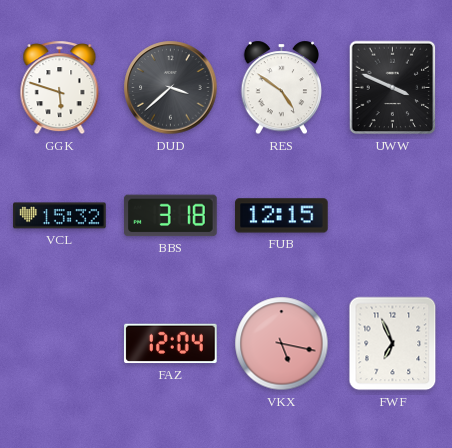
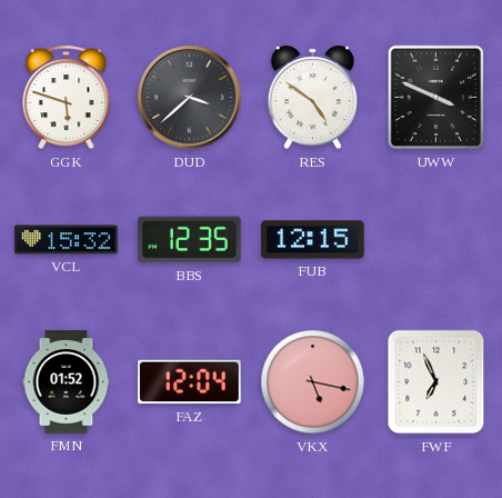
BBS: 3:18 -> 12:35
FMN: none -> 01:52
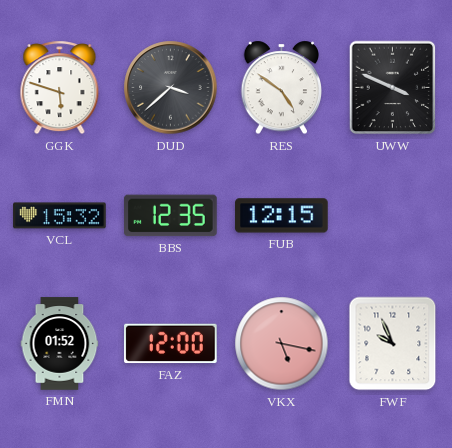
FAZ: 12:04 -> 12:00
FWF: 6:56 -> 9:56
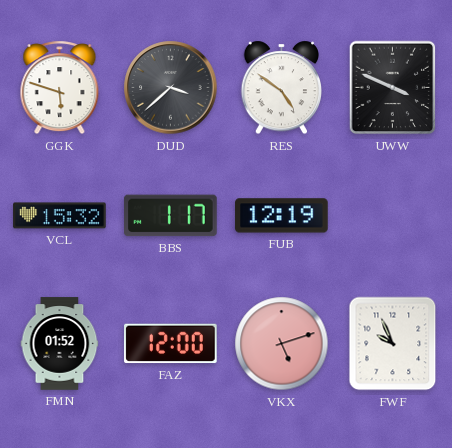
BBS: 12:35 -> 1:17
FUB: 12:15 -> 12:19
VKX: 5:17 -> 5:12
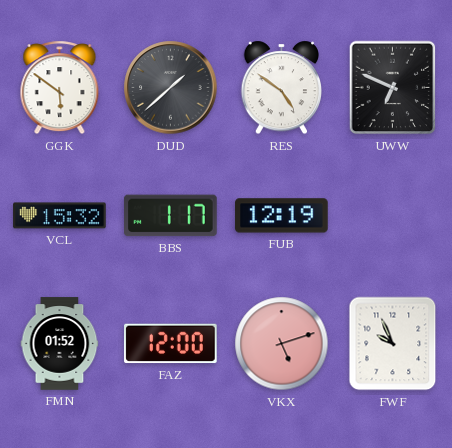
GGK: 5:48 -> 5:51
DUD: 3:38 -> 1:38
UWW: 3:49 -> 6:49
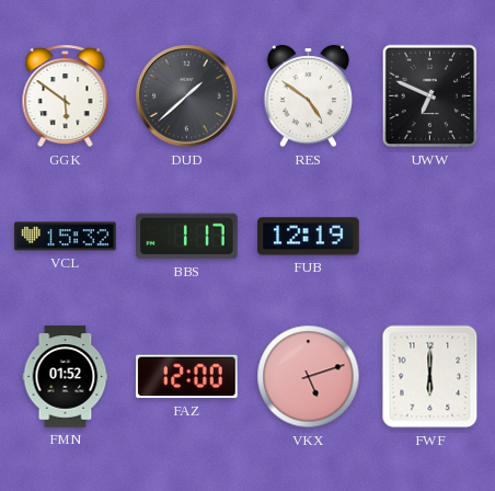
FWF: 9:56 -> 6:00
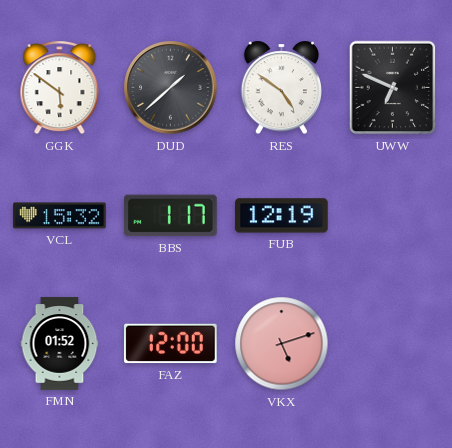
FWF: 6:00 -> none
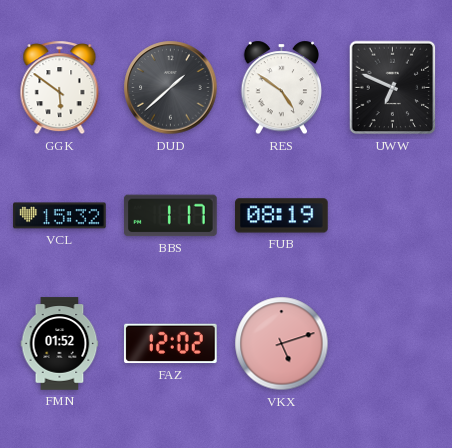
FUB: 12:19 -> 08:19
FAZ: 12:00 -> 12:02
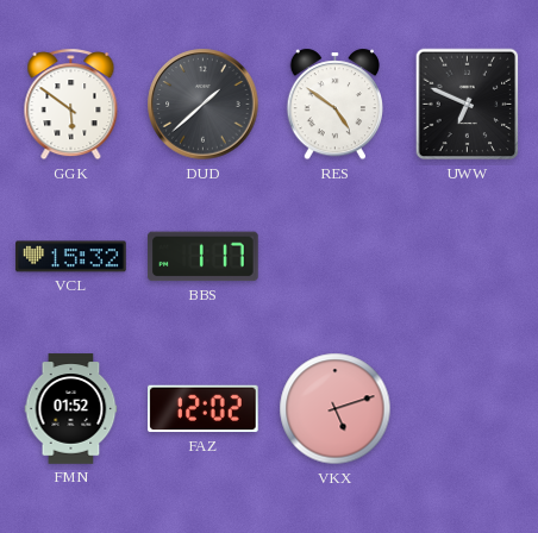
FUB: 08:19 -> none
